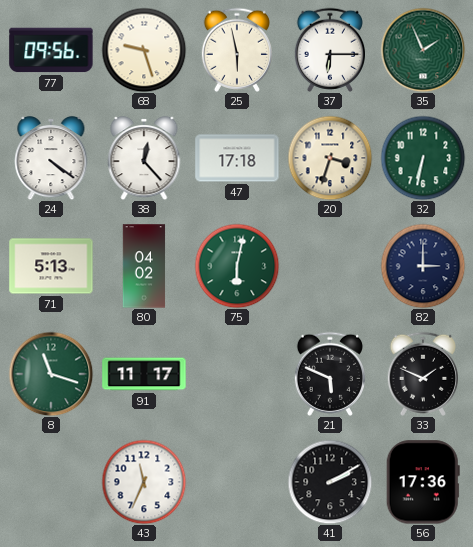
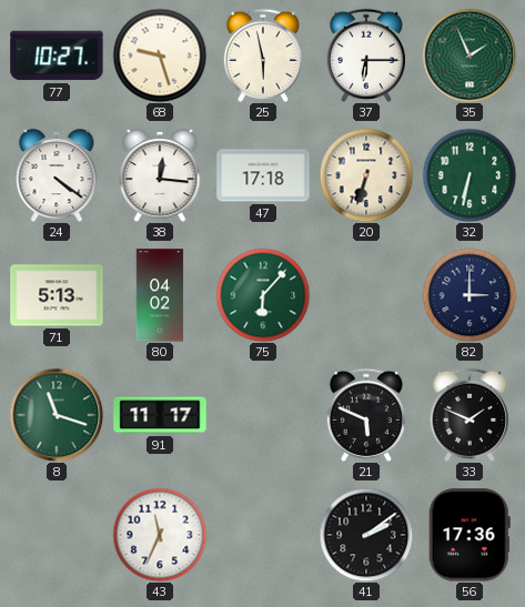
77: 09:56 -> 10:27
38: 12:23 -> 12:16
20: 3:33 -> 6:33
75: 6:02 -> 6:07
41: 2:10 -> 2:09
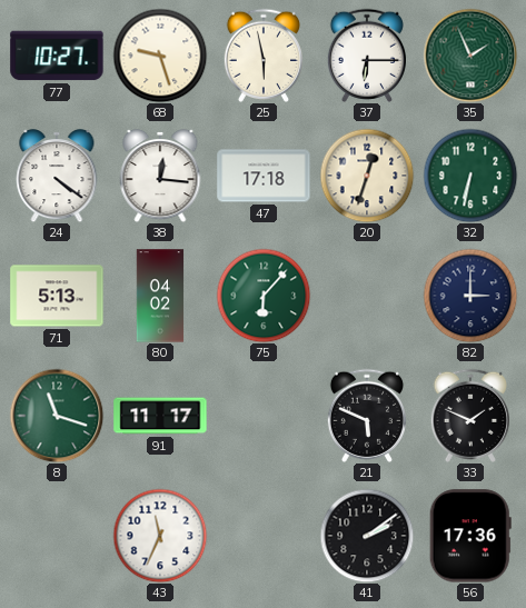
20: 6:33 -> 12:33
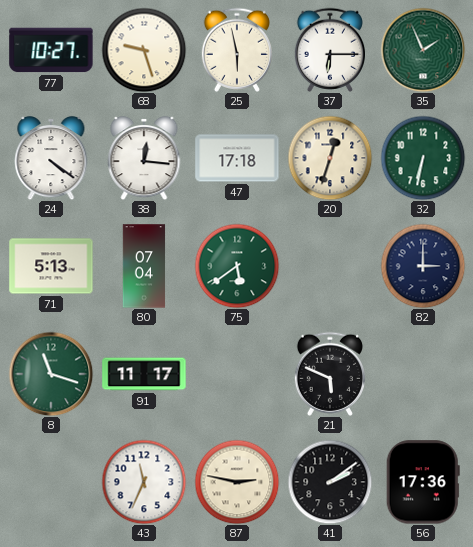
80: 04:02 -> 07:04
75: 6:07 -> 5:39
33: 1:49 -> none
87: none -> 2:47
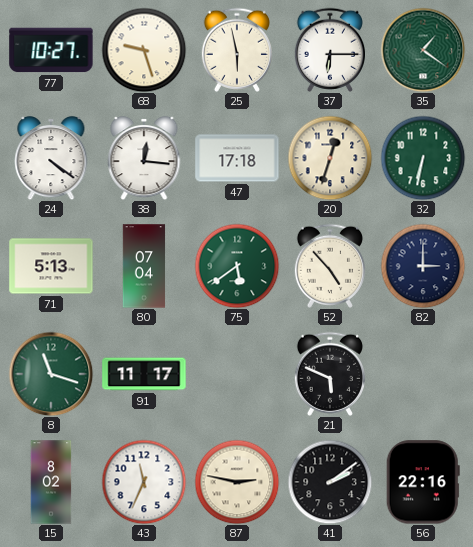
35: 1:56 -> 1:21
52: none -> 4:53
15: none -> 8:02
56: 17:36 -> 22:16
